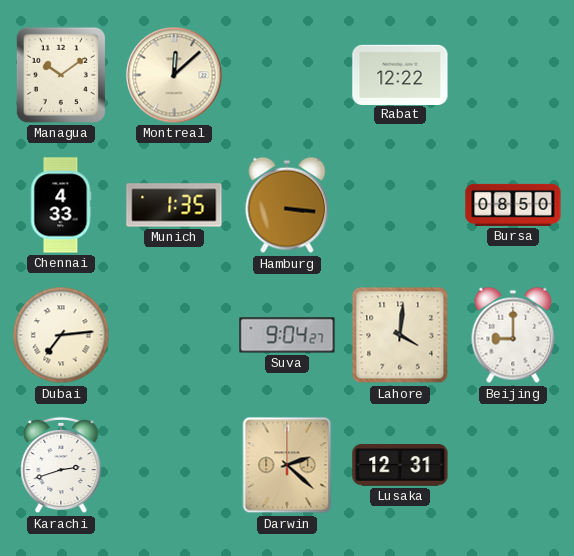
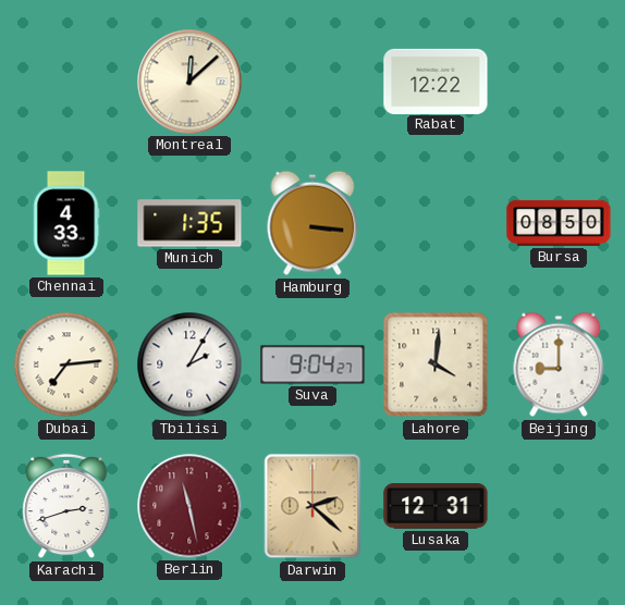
Managua: 10:09 -> none
Tbilisi: none -> 2:05
Berlin: none -> 11:28
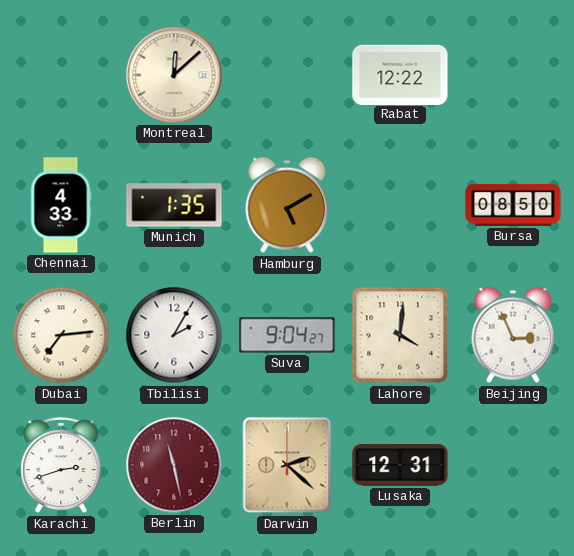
Hamburg: 3:16 -> 5:10
Beijing: 9:00 -> 2:56
